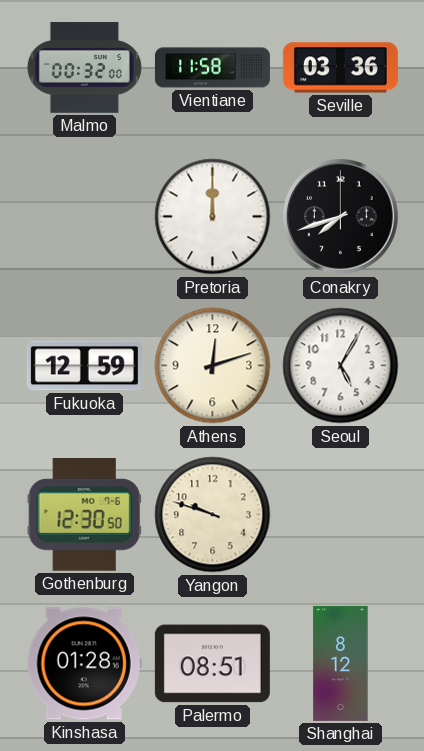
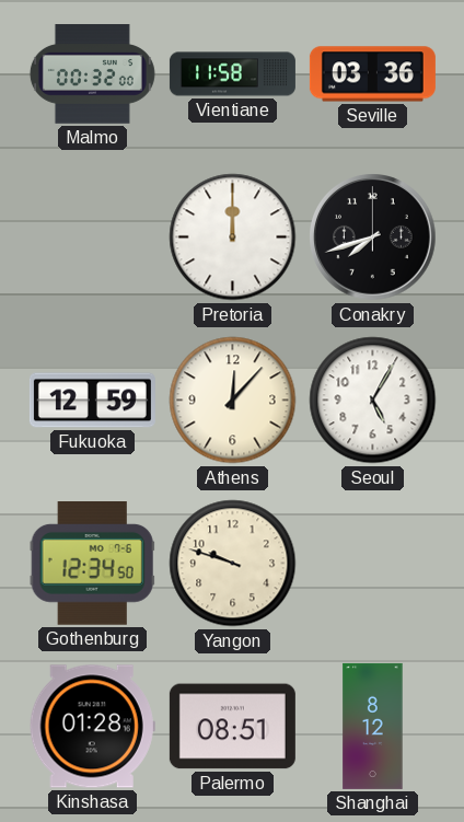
Athens: 12:12 -> 12:07
Gothenburg: 12:30 -> 12:34
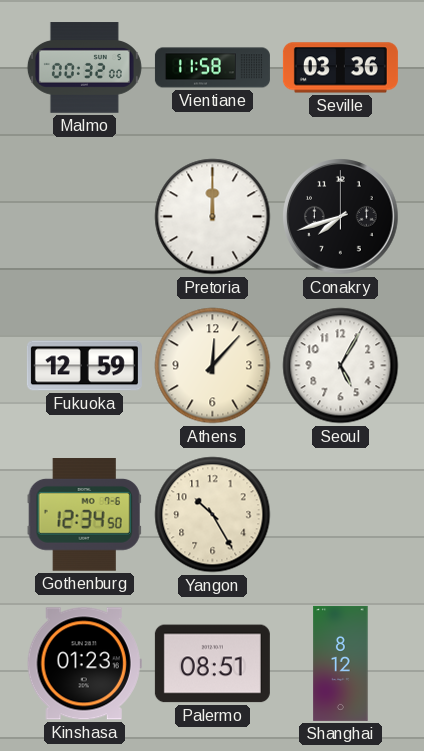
Yangon: 9:48 -> 10:25
Kinshasa: 01:28 -> 01:23
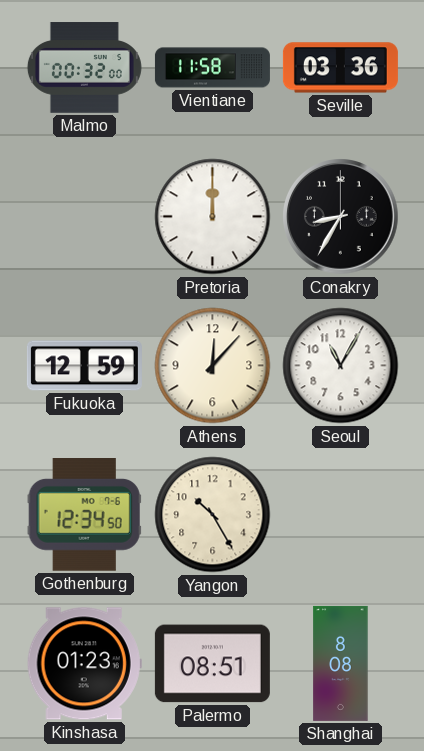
Conakry: 7:42 -> 8:35
Seoul: 5:05 -> 11:05
Shanghai: 8:12 -> 8:08
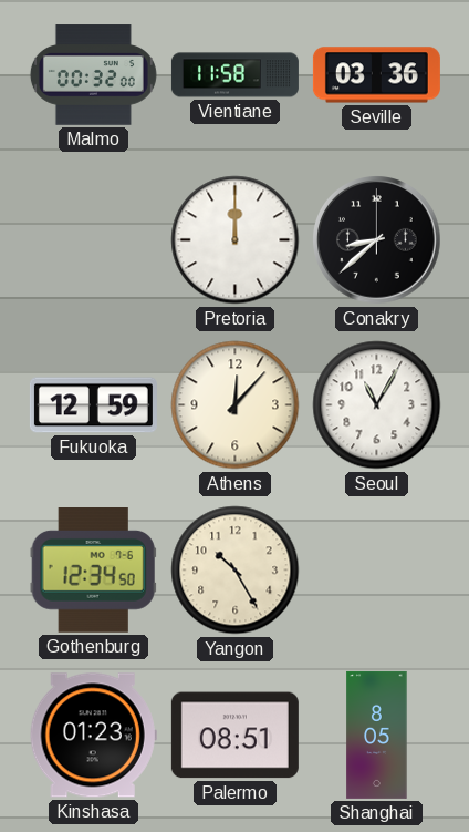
Conakry: 8:35 -> 8:38
Shanghai: 8:08 -> 8:05
